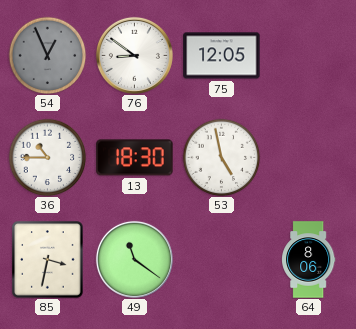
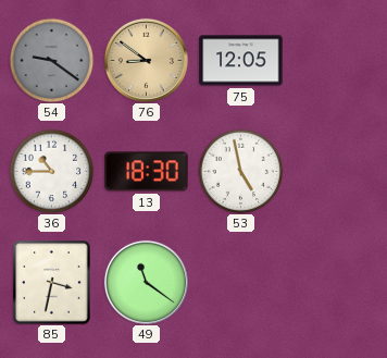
54: 12:56 -> 9:21
76 dial: white -> champagne
64: 8:06 -> none
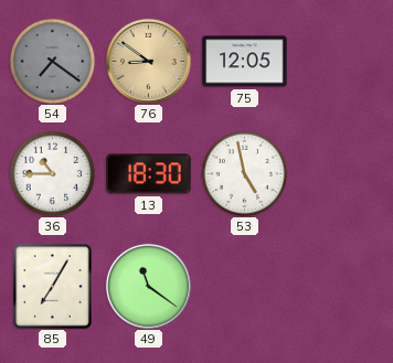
54: 9:21 -> 7:21
85: 3:32 -> 7:05
